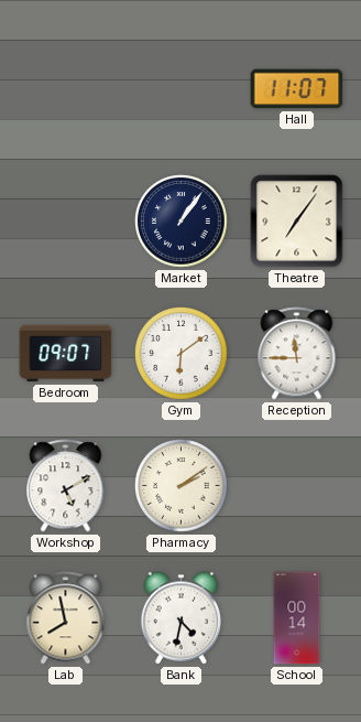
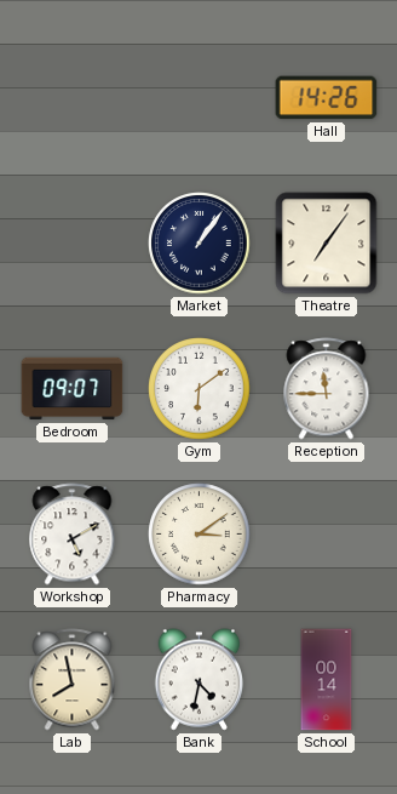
Hall: 11:07 -> 14:26
Pharmacy: 2:09 -> 3:09
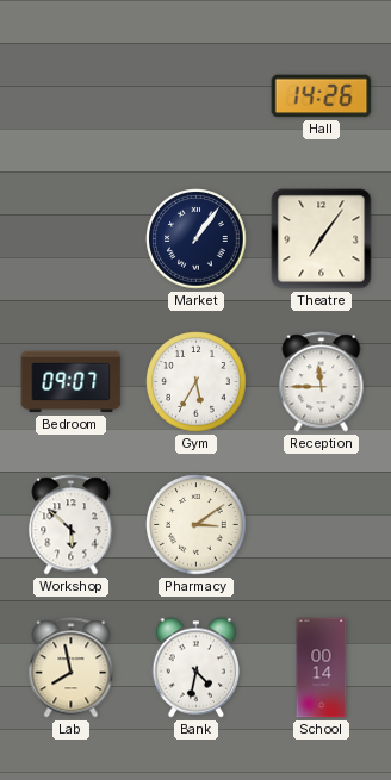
Gym: 6:09 -> 5:35
Workshop: 5:10 -> 5:52
